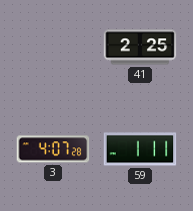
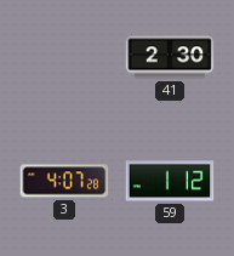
41: 2:25 -> 2:30
59: 1:11 -> 1:12
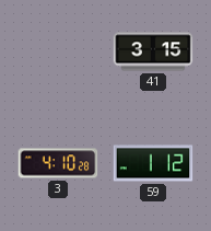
41: 2:30 -> 3:15
3: 4:07 -> 4:10
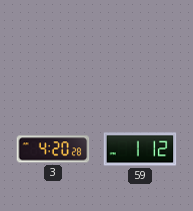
41: 3:15 -> none
3: 4:10 -> 4:20
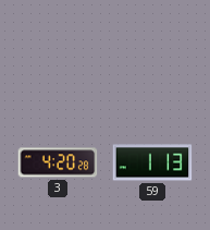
59: 1:12 -> 1:13
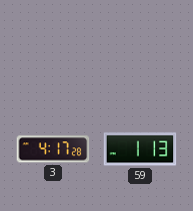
3: 4:20 -> 4:17
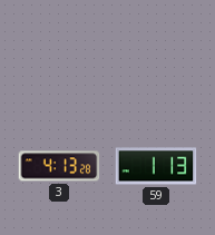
3: 4:17 -> 4:13
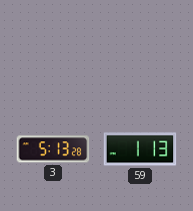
3: 4:13 -> 5:13
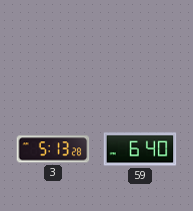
59: 1:13 -> 6:40
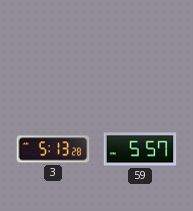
59: 6:40 -> 5:57
